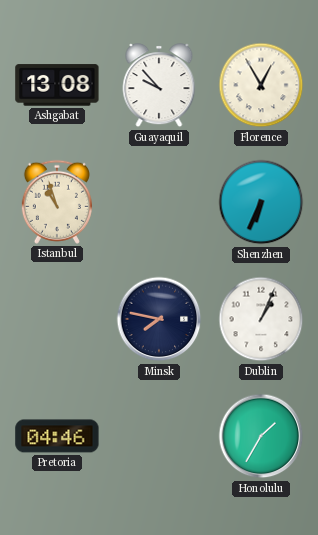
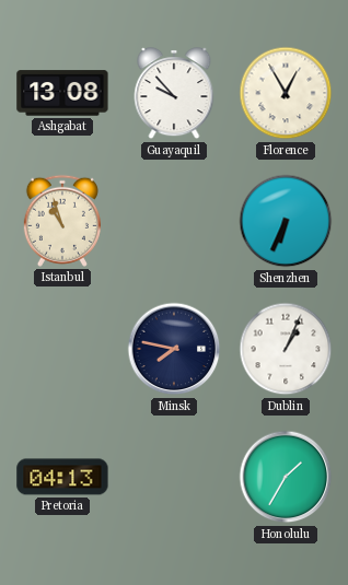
Pretoria: 04:46 -> 04:13
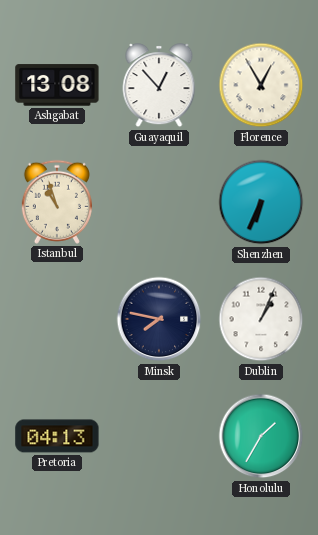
Guayaquil: 9:53 -> 12:53
